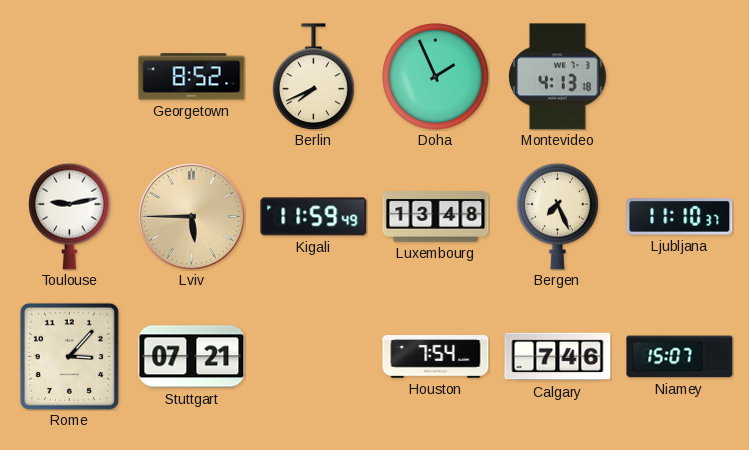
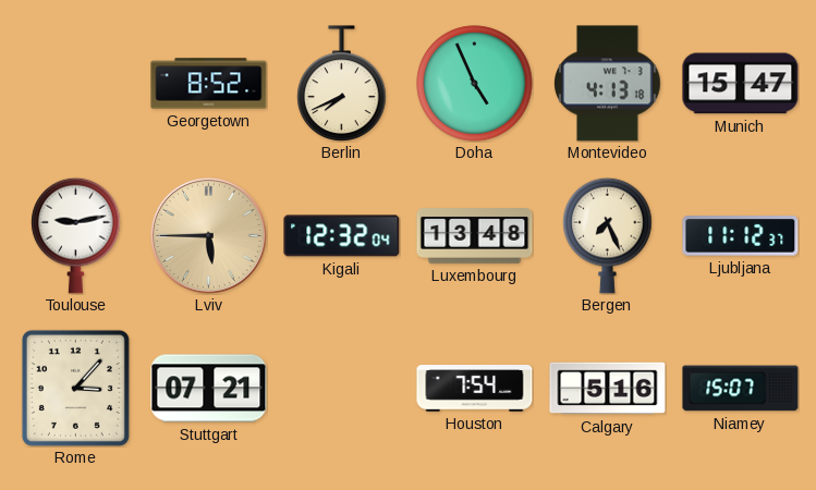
Doha: 1:56 -> 4:56
Munich: none -> 15:47
Kigali: 11:59 -> 12:32
Ljubljana: 11:10 -> 11:12
Calgary: 7:46 -> 5:16
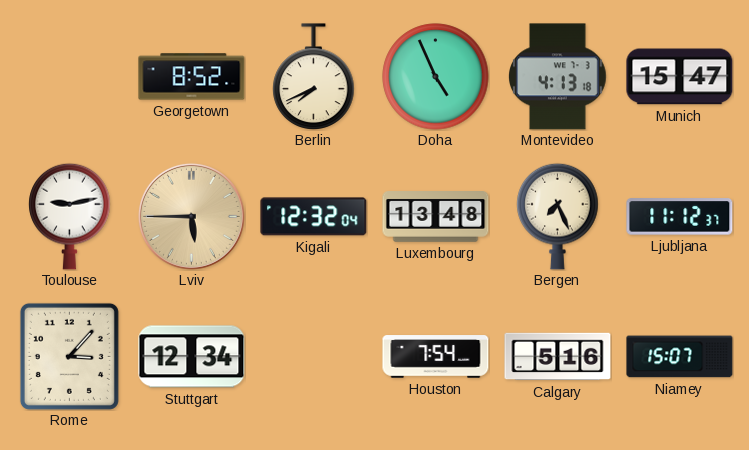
Stuttgart: 07:21 -> 12:34
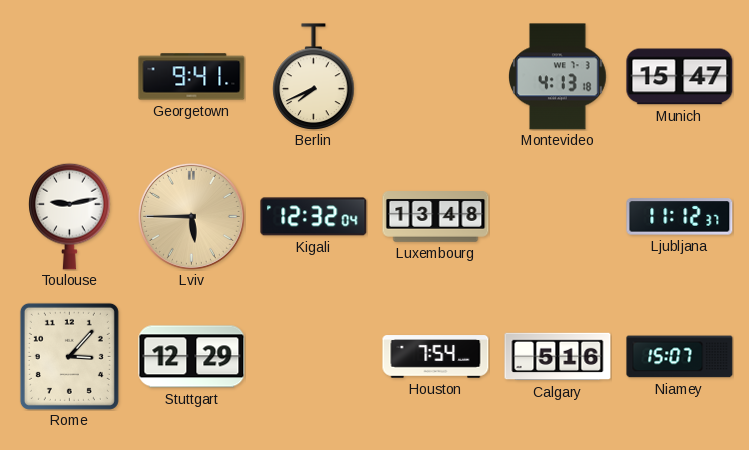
Georgetown: 8:52 -> 9:41
Doha: 4:56 -> none
Bergen: 7:26 -> none
Stuttgart: 12:34 -> 12:29
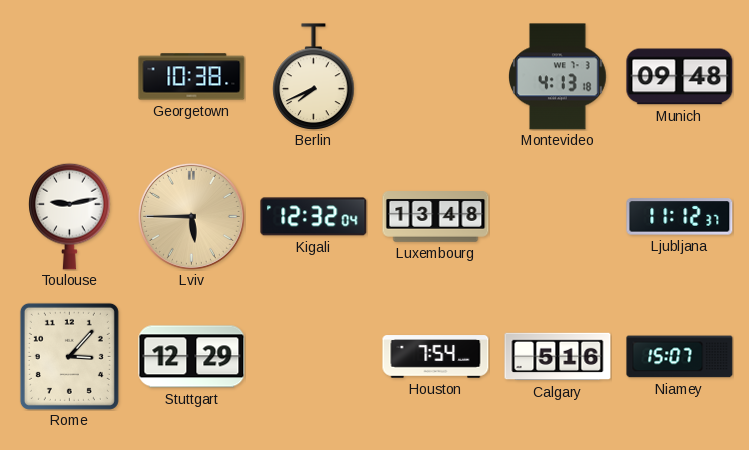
Georgetown: 9:41 -> 10:38
Munich: 15:47 -> 09:48
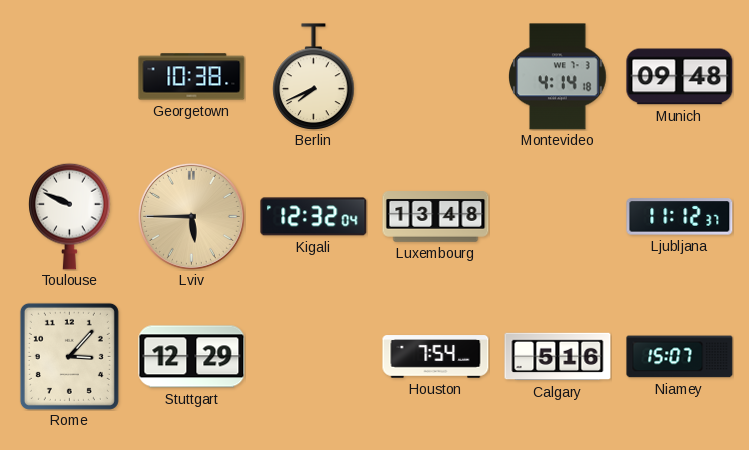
Montevideo: 4:13 -> 4:14
Toulouse: 9:13 -> 9:49
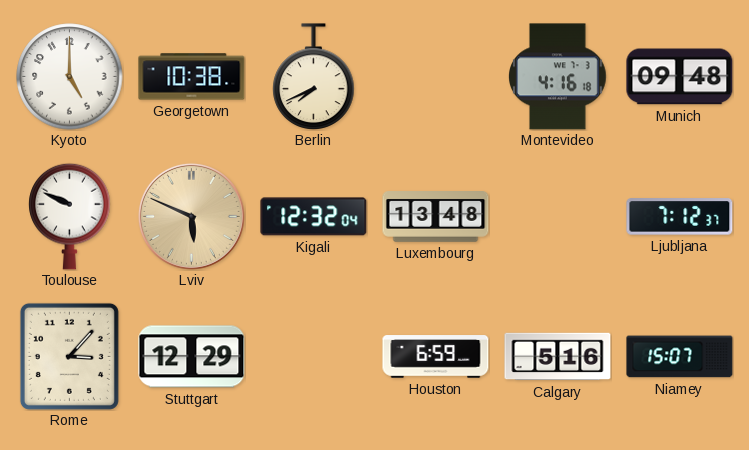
Kyoto: none -> 5:00
Montevideo: 4:14 -> 4:16
Lviv: 5:45 -> 5:49
Ljubljana: 11:12 -> 7:12
Houston: 7:54 -> 6:59
